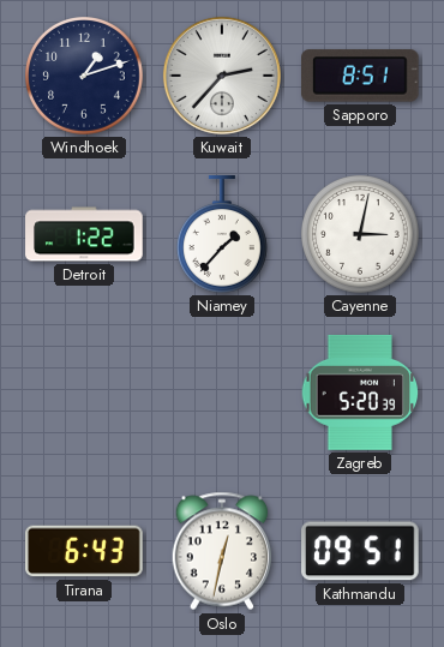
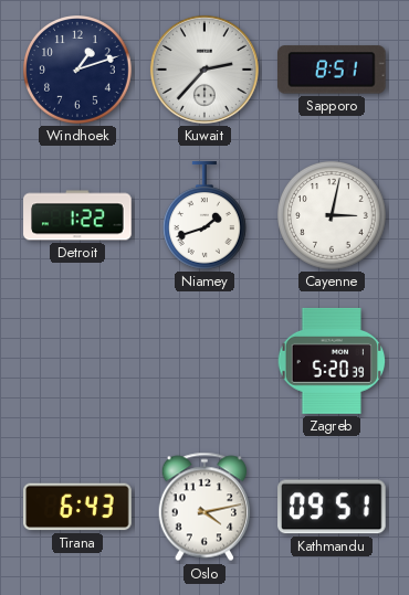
Niamey: 1:37 -> 1:42
Oslo: 12:32 -> 4:13
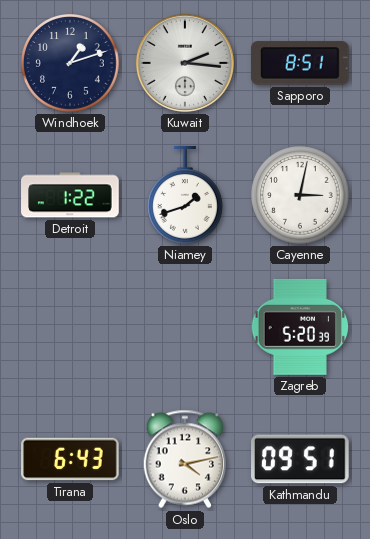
Kuwait: 2:37 -> 2:16
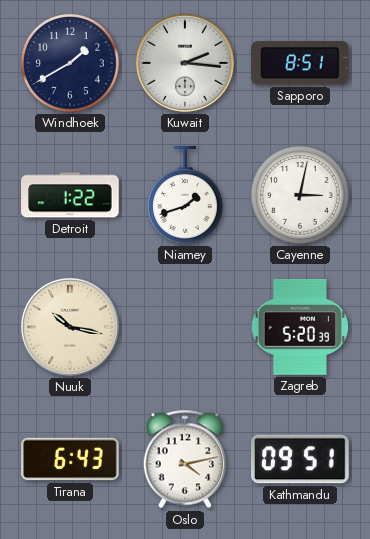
Windhoek: 1:12 -> 1:40
Nuuk: none -> 10:17
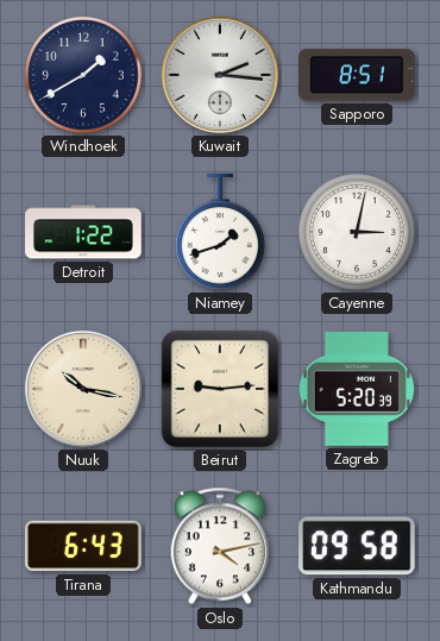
Beirut: none -> 9:14
Kathmandu: 09:51 -> 09:58
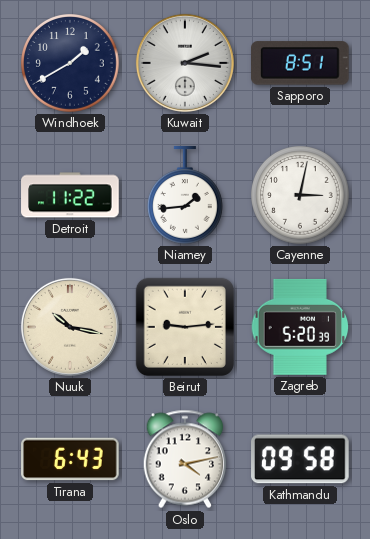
Detroit: 1:22 -> 11:22
Niamey: 1:42 -> 1:44
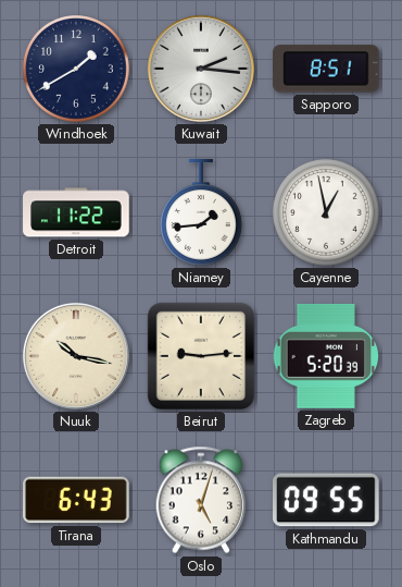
Cayenne: 3:02 -> 12:58
Oslo: 4:13 -> 5:03
Kathmandu: 09:58 -> 09:55
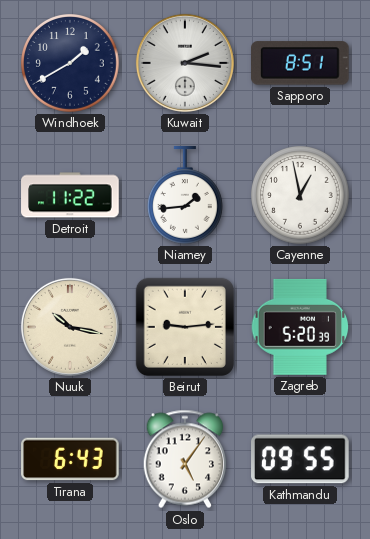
Oslo: 5:03 -> 5:06
